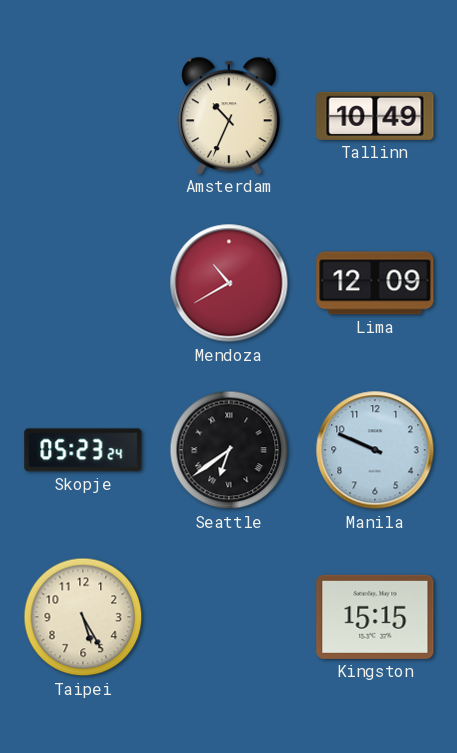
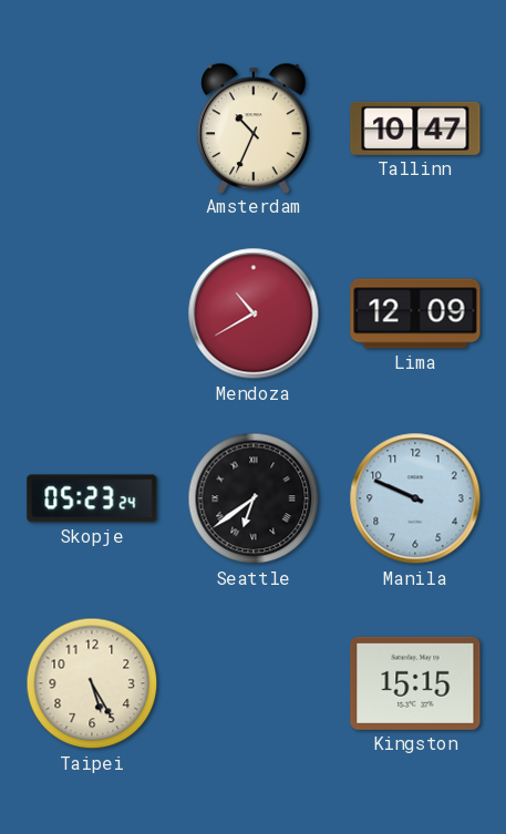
Tallinn: 10:49 -> 10:47
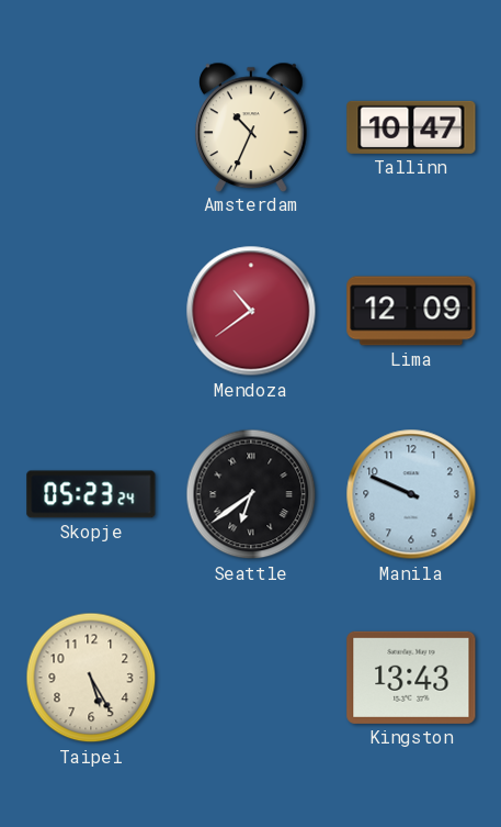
Mendoza: 10:40 -> 10:39
Kingston: 15:15 -> 13:43
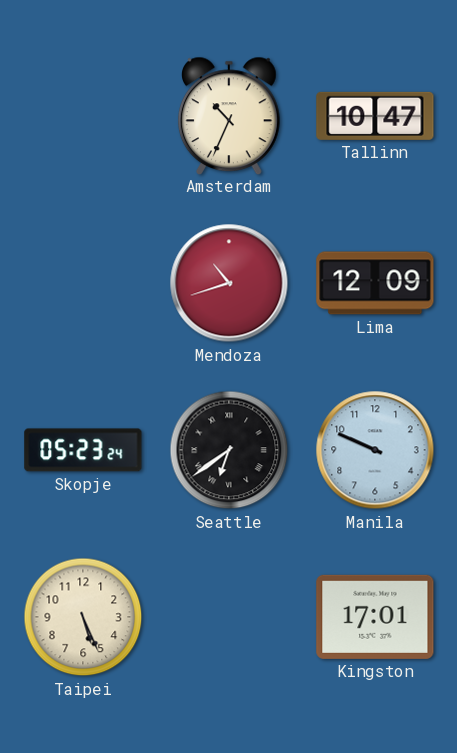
Mendoza: 10:39 -> 10:42
Taipei: 5:25 -> 5:26
Kingston: 13:43 -> 17:01
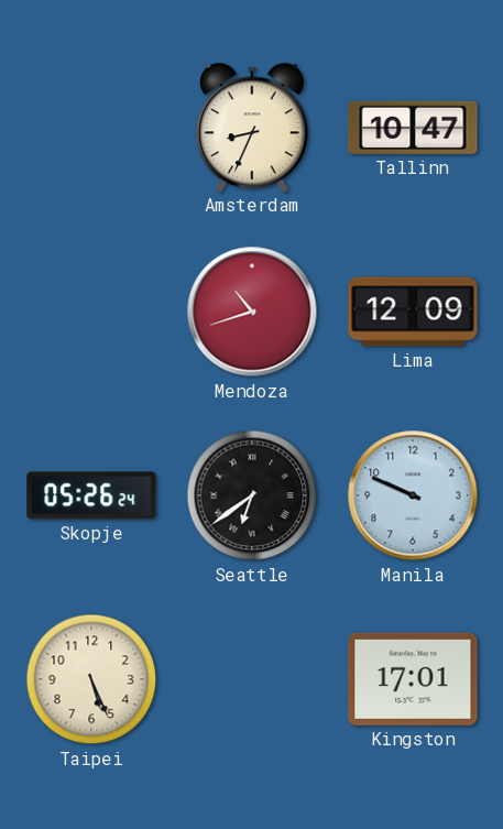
Amsterdam: 10:34 -> 8:34
Skopje: 05:23 -> 05:26
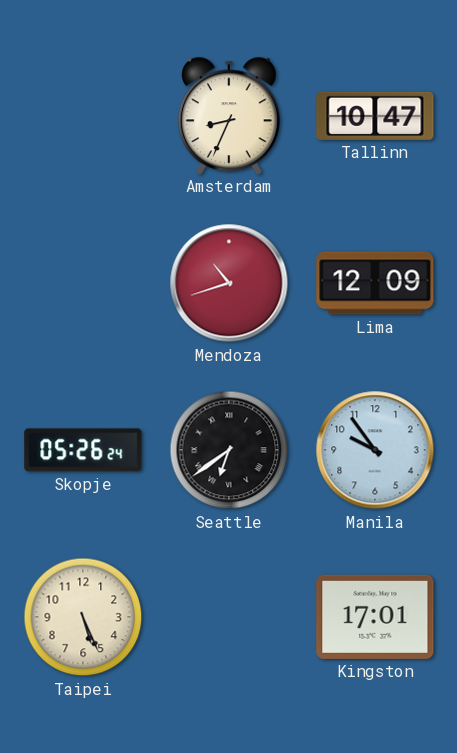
Manila: 9:49 -> 9:54
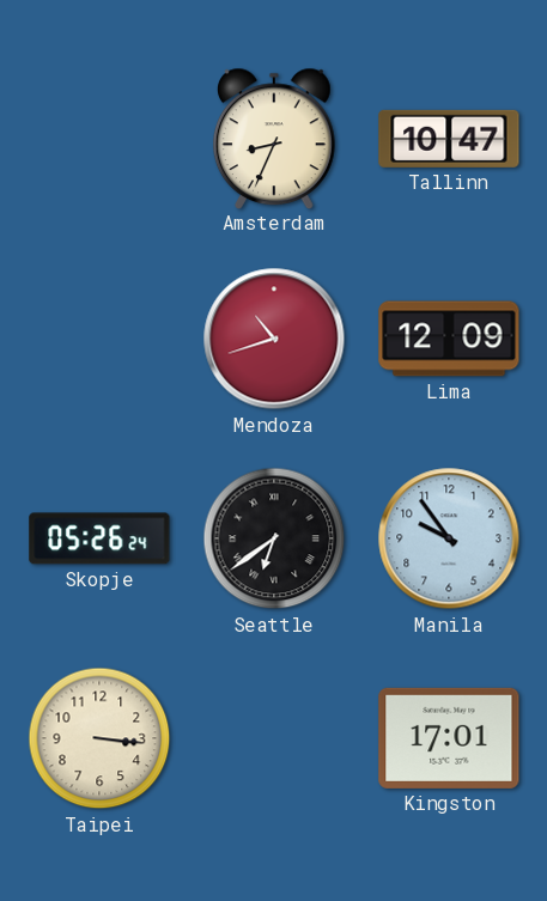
Taipei: 5:26 -> 3:16
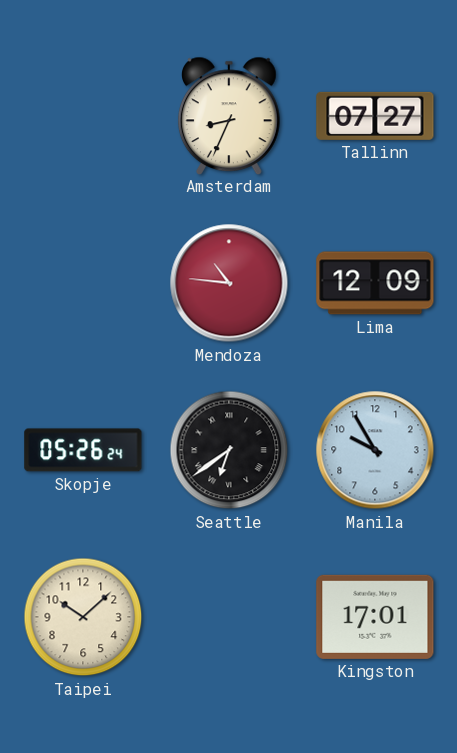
Tallinn: 10:47 -> 07:27
Mendoza: 10:42 -> 10:46
Manila: 9:54 -> 9:55
Taipei: 3:16 -> 10:08
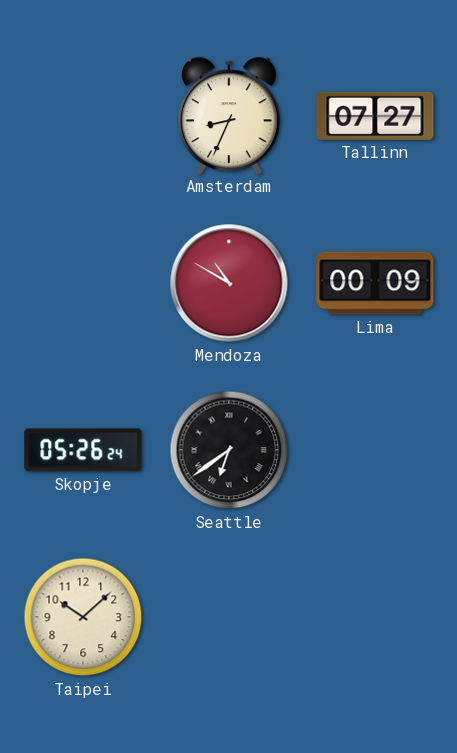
Mendoza: 10:46 -> 10:50
Lima: 12:09 -> 00:09
Manila: 9:55 -> none
Kingston: 17:01 -> none
